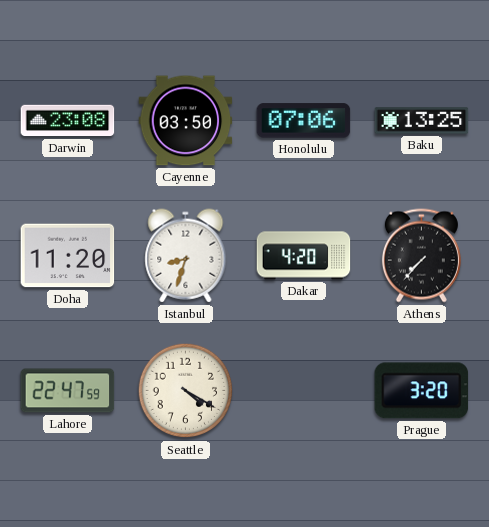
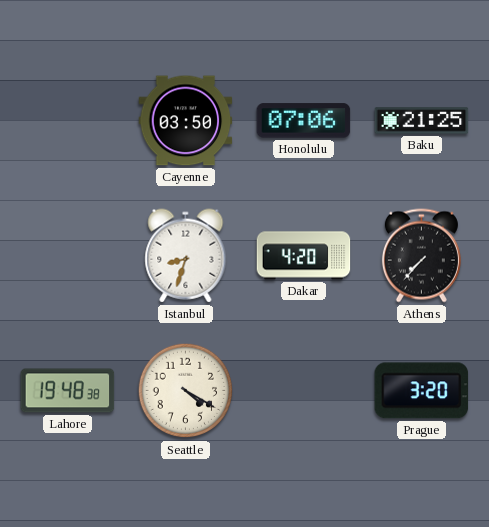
Darwin: 23:08 -> none
Baku: 13:25 -> 21:25
Doha: 11:20 -> none
Lahore: 22:47 -> 19:48
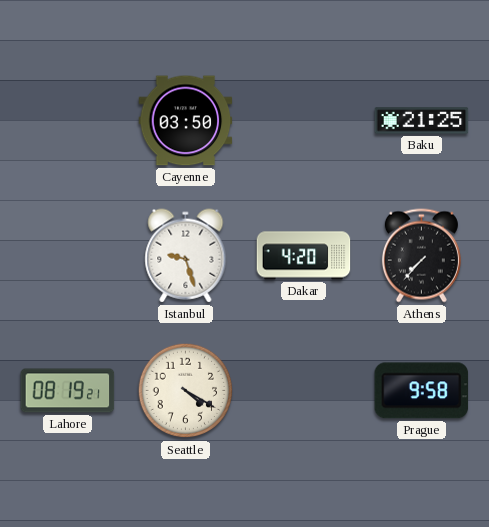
Honolulu: 07:06 -> none
Istanbul: 8:33 -> 9:27
Lahore: 19:48 -> 08:19
Prague: 3:20 -> 9:58
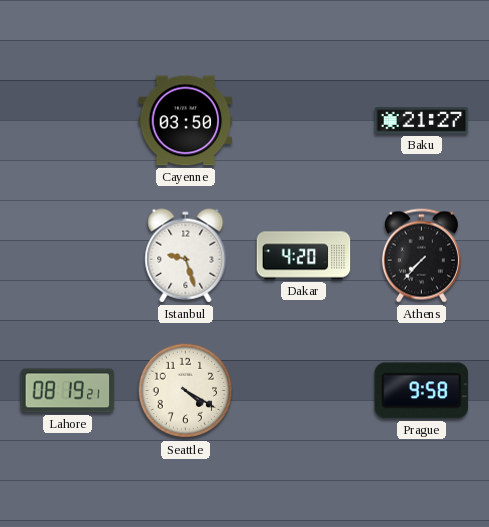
Baku: 21:25 -> 21:27
